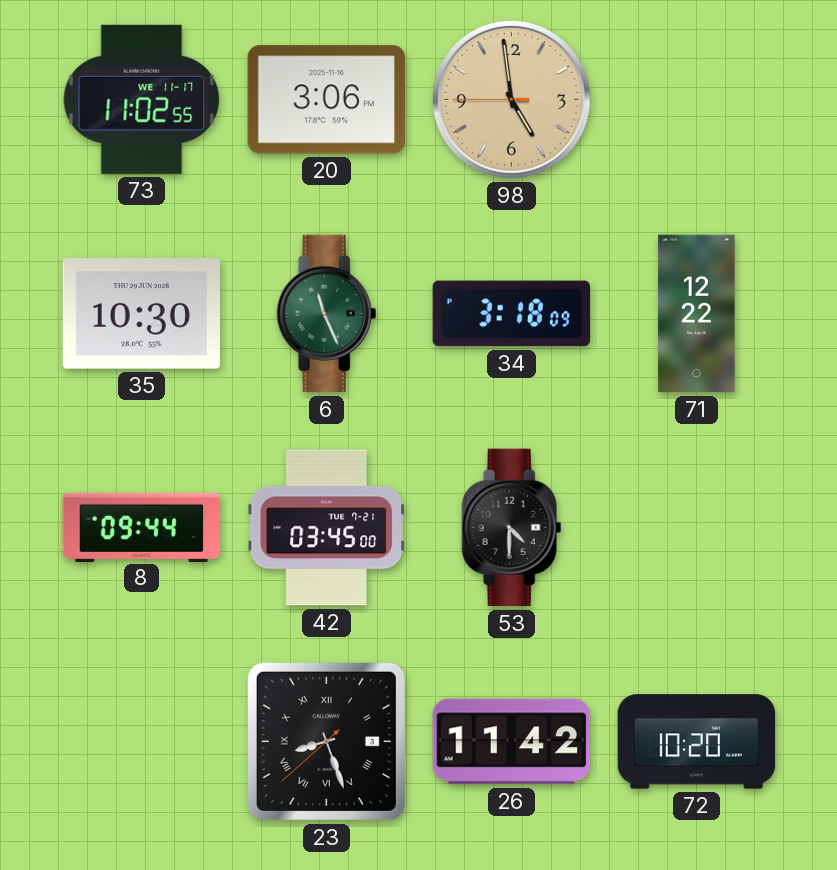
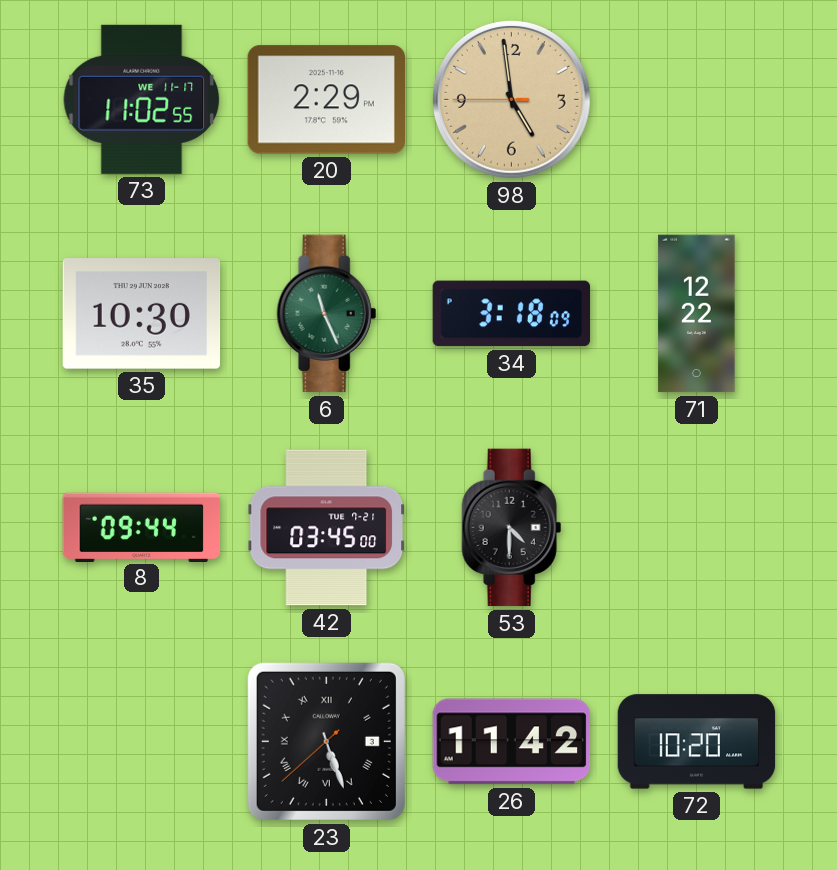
20: 3:06 -> 2:29
23: 8:26 -> 5:26
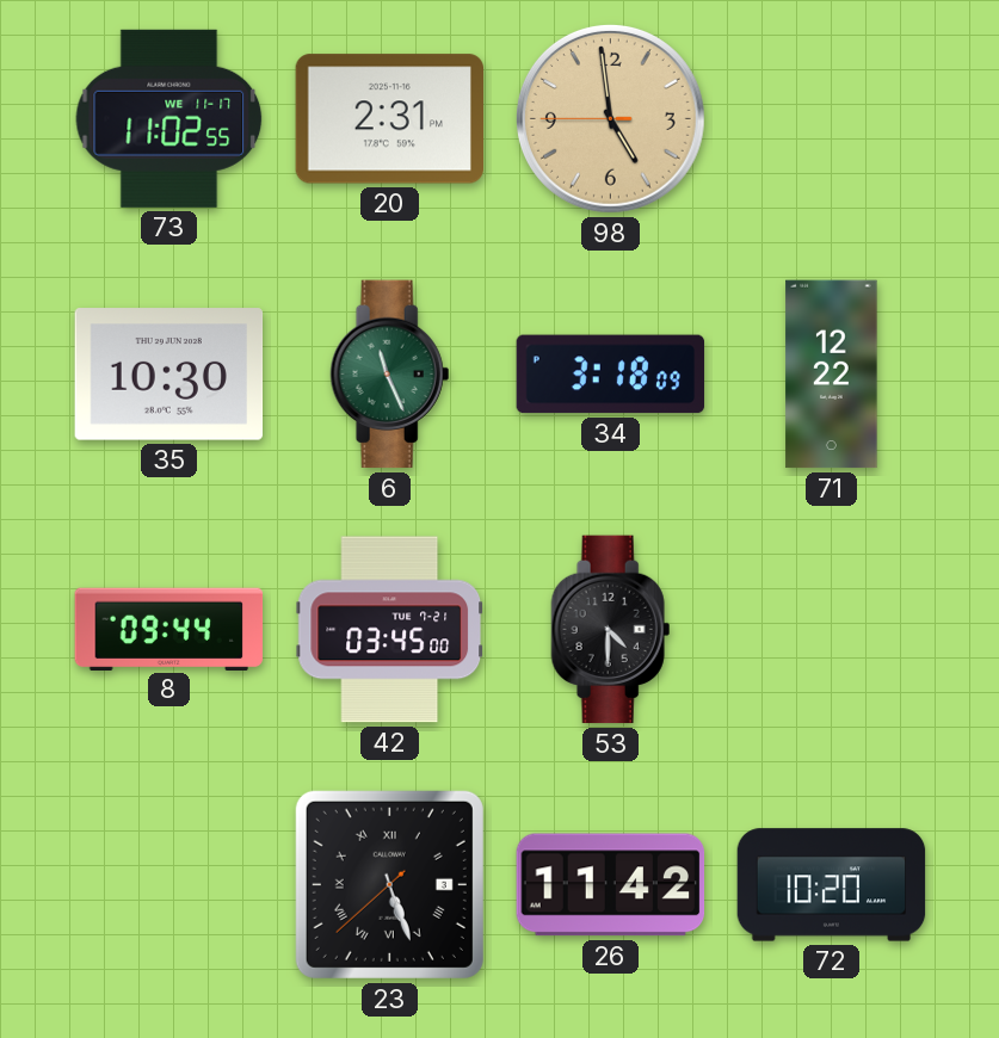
20: 2:29 -> 2:31
